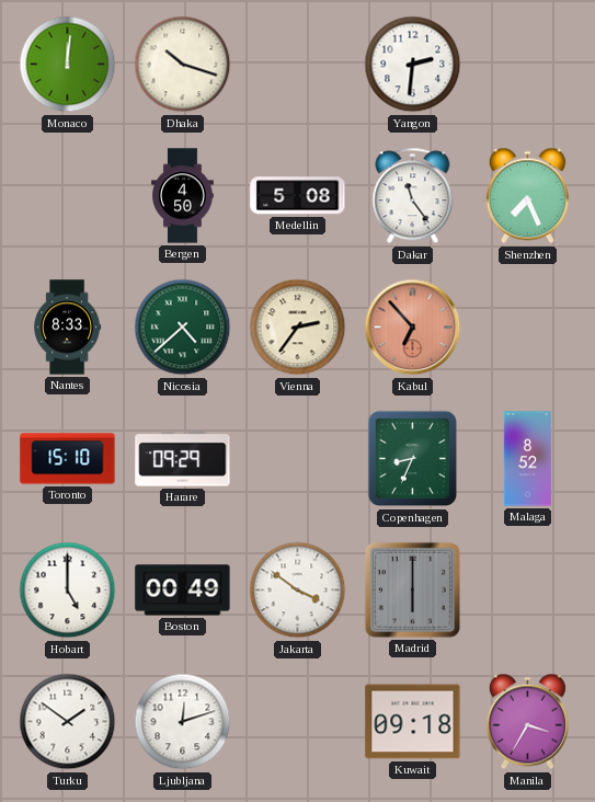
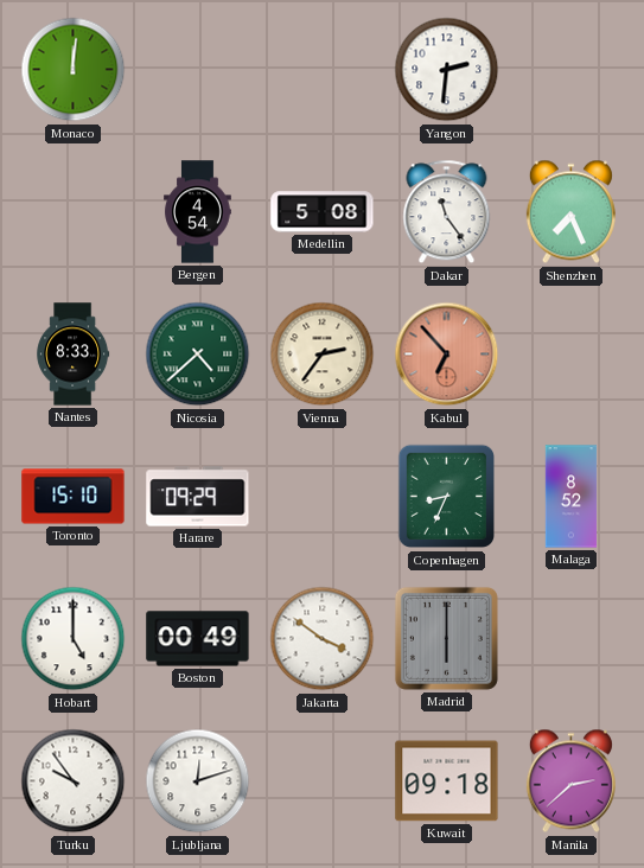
Dhaka: 10:18 -> none
Bergen: 4:50 -> 4:54
Turku: 1:51 -> 9:54
Manila: 3:35 -> 2:38
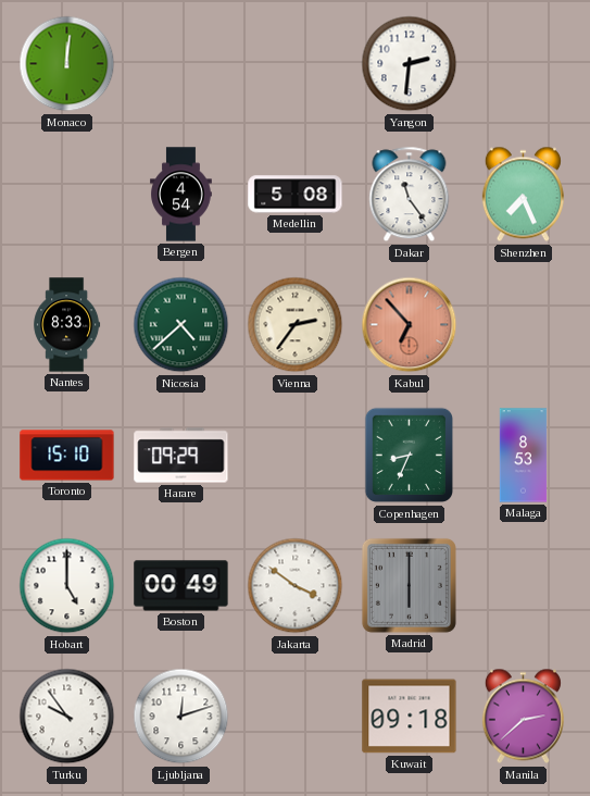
Malaga: 8:52 -> 8:53
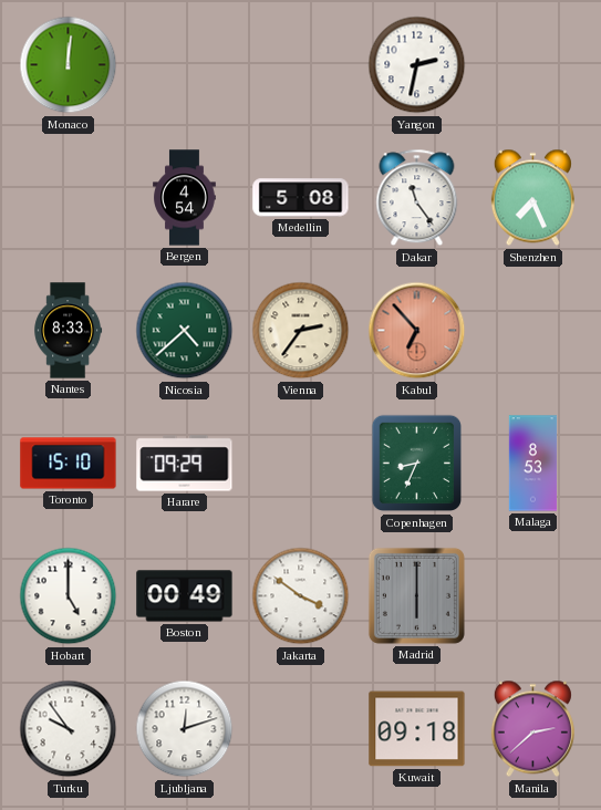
Yangon: 2:31 -> 2:32
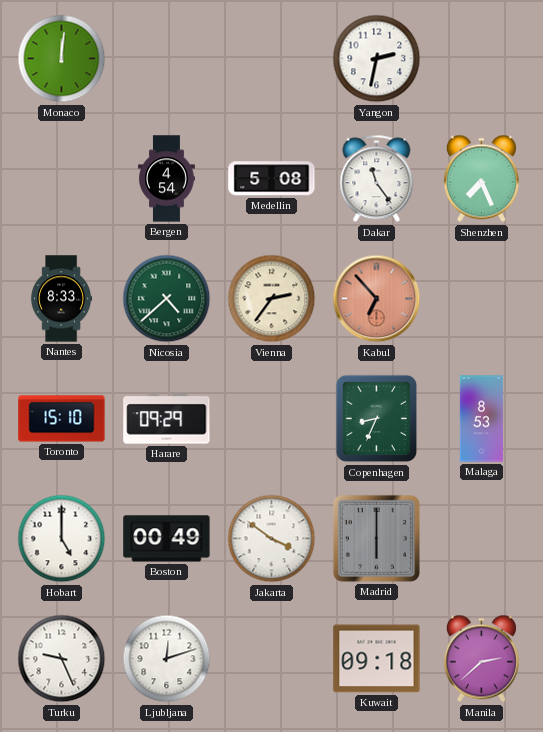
Turku: 9:54 -> 9:26
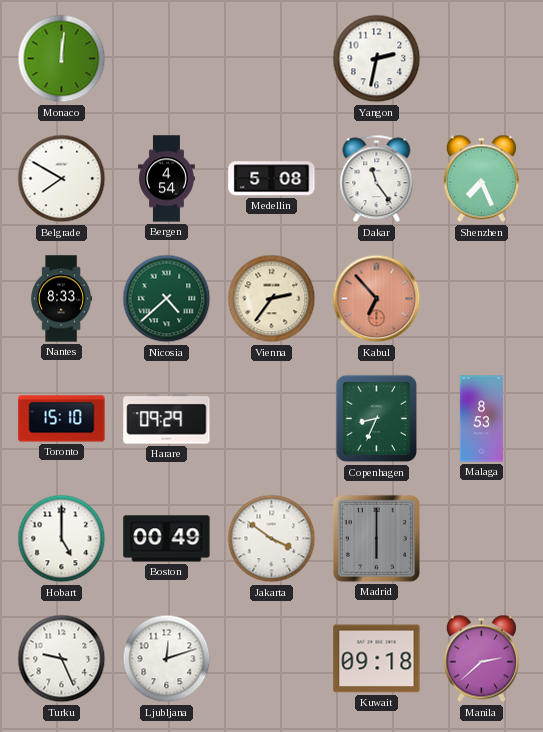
Belgrade: none -> 7:50
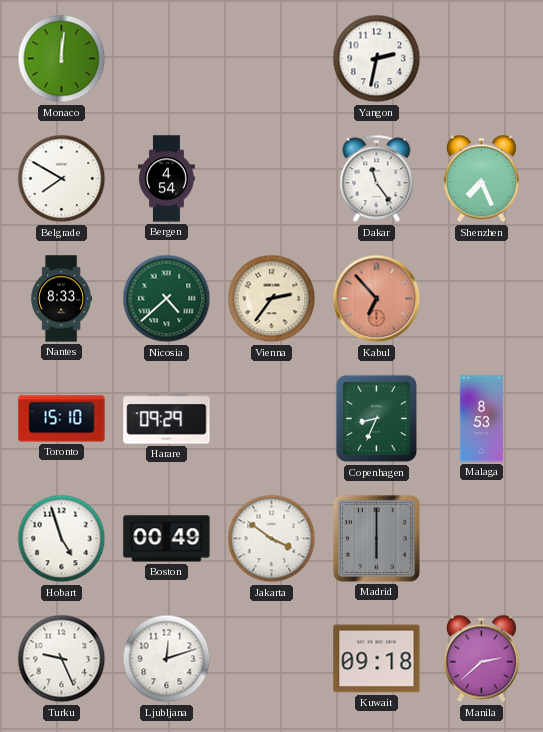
Medellin: 5:08 -> none
Hobart: 5:00 -> 4:57
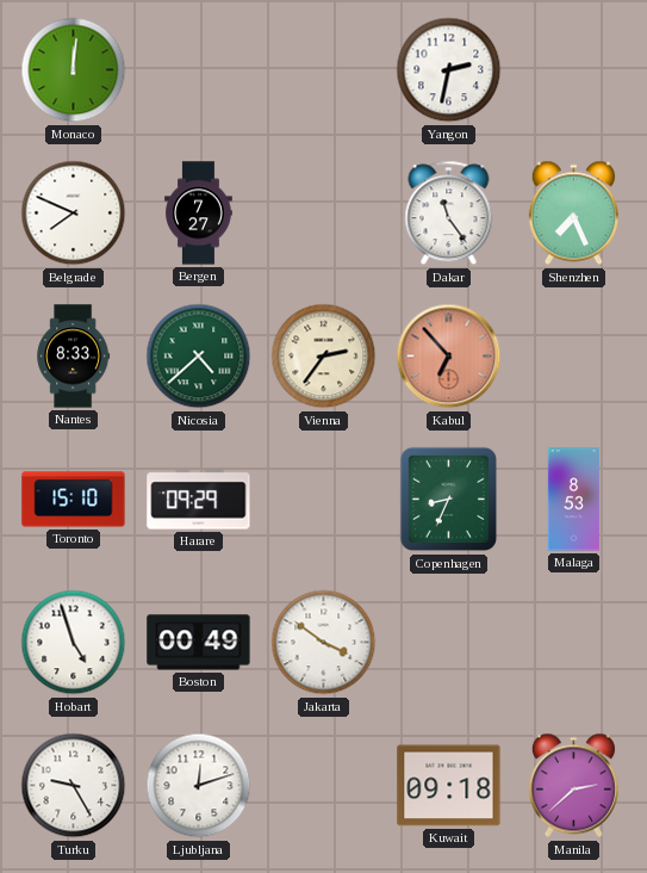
Belgrade: 7:50 -> 7:49
Bergen: 4:54 -> 7:27
Madrid: 6:00 -> none
Turku: 9:26 -> 9:25
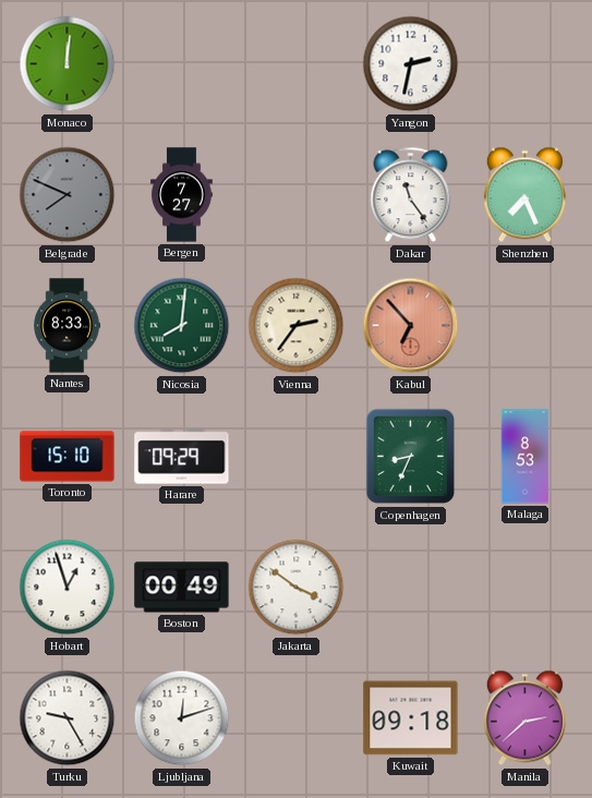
Belgrade dial: white -> grey
Nicosia: 4:38 -> 8:01
Hobart: 4:57 -> 12:57
